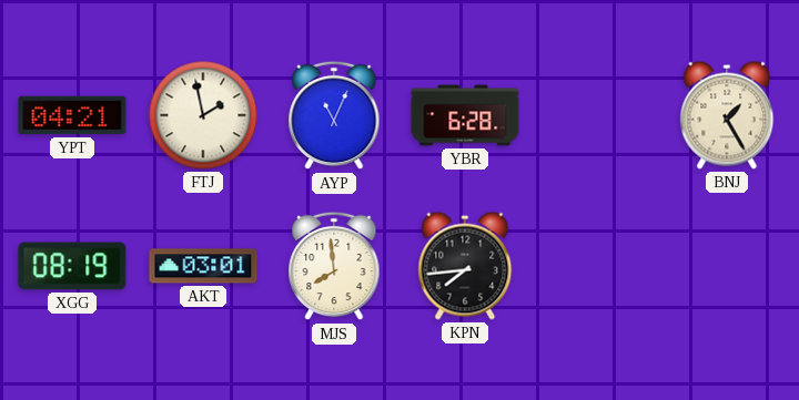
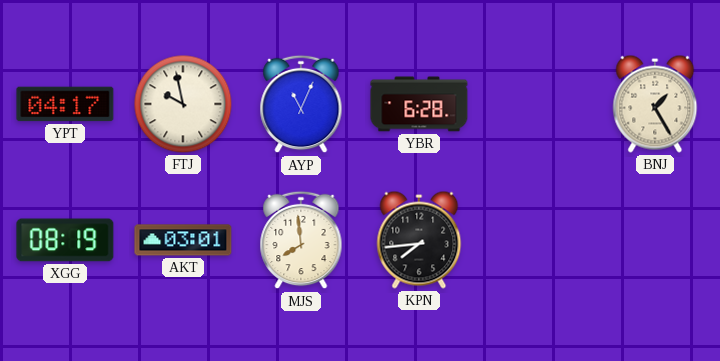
YPT: 04:21 -> 04:17
FTJ: 1:58 -> 9:58
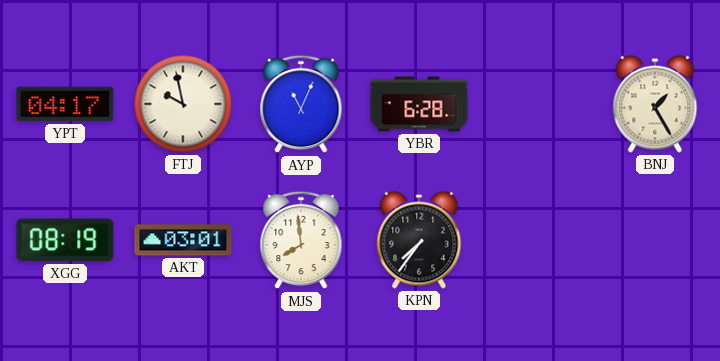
KPN: 7:44 -> 7:36
